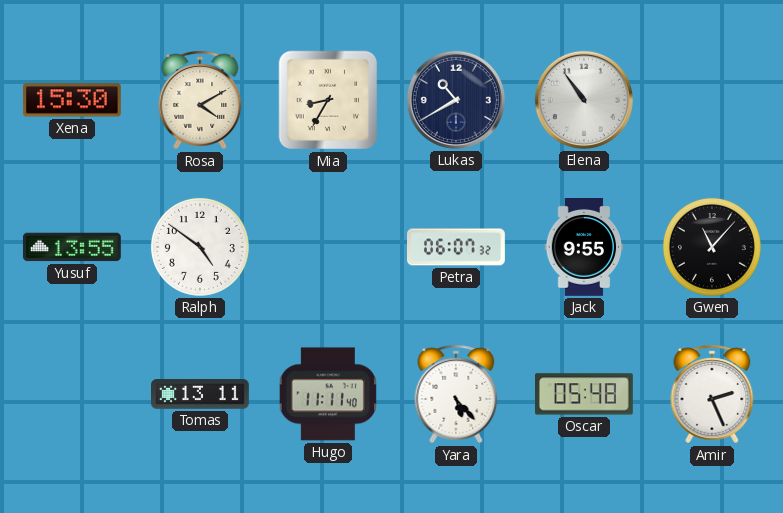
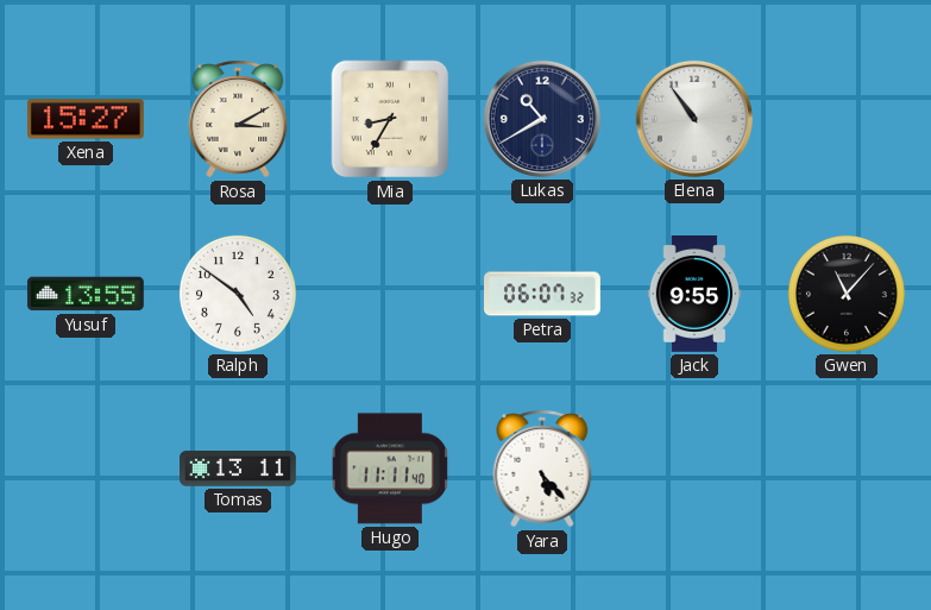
Xena: 15:30 -> 15:27
Rosa: 4:10 -> 3:10
Oscar: 05:48 -> none
Amir: 2:26 -> none
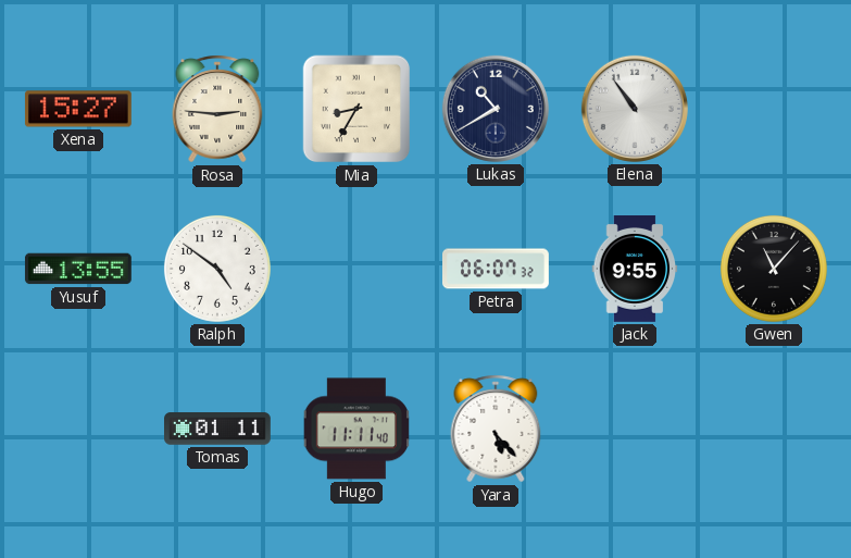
Rosa: 3:10 -> 2:46
Tomas: 13:11 -> 01:11
